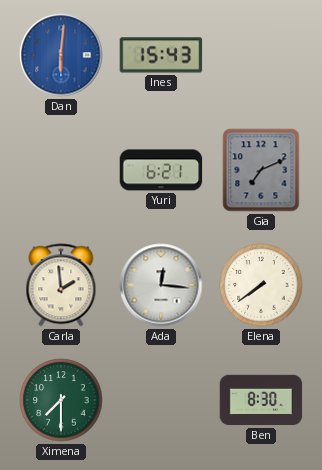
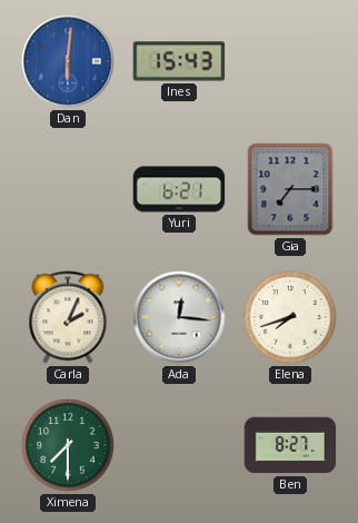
Gia: 7:11 -> 7:15
Carla: 1:59 -> 2:04
Elena: 7:39 -> 7:42
Ben: 8:30 -> 8:27
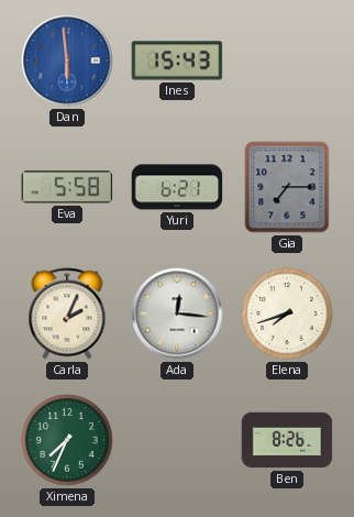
Dan: 6:01 -> 5:59
Eva: none -> 5:58
Ximena: 7:30 -> 7:34
Ben: 8:27 -> 8:26
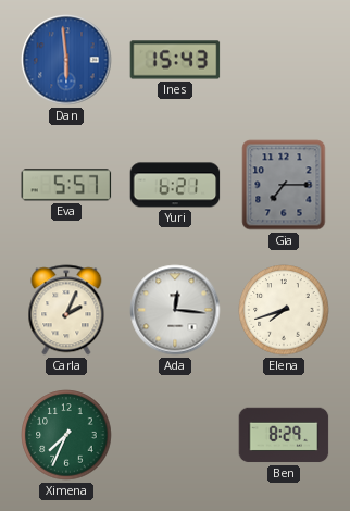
Eva: 5:58 -> 5:57
Ben: 8:26 -> 8:29
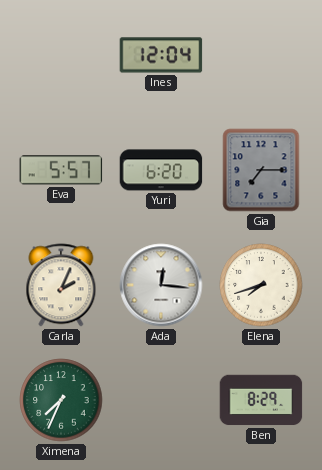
Dan: 5:59 -> none
Ines: 15:43 -> 12:04
Yuri: 6:21 -> 6:20
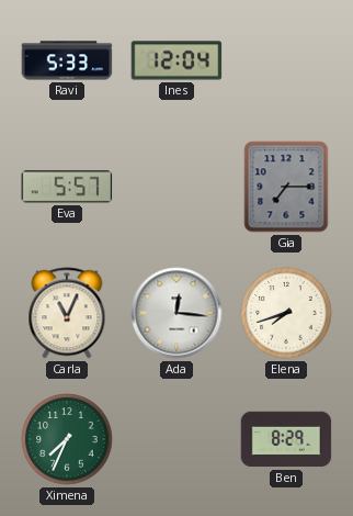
Ravi: none -> 5:33
Yuri: 6:20 -> none
Carla: 2:04 -> 11:04
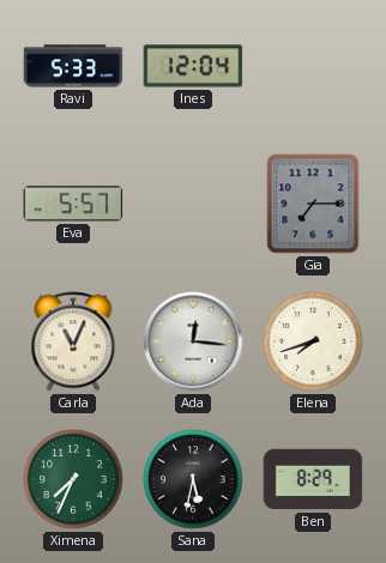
Sana: none -> 5:32
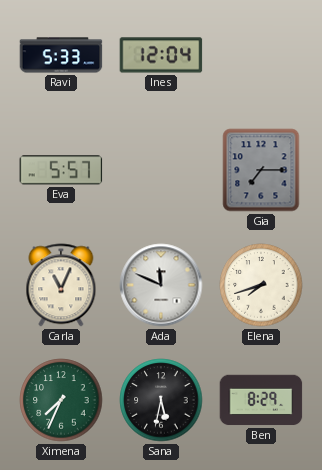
Ada: 12:16 -> 11:49
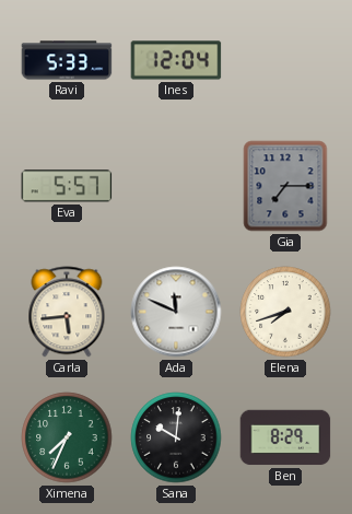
Carla: 11:04 -> 5:44
Sana: 5:32 -> 10:01
